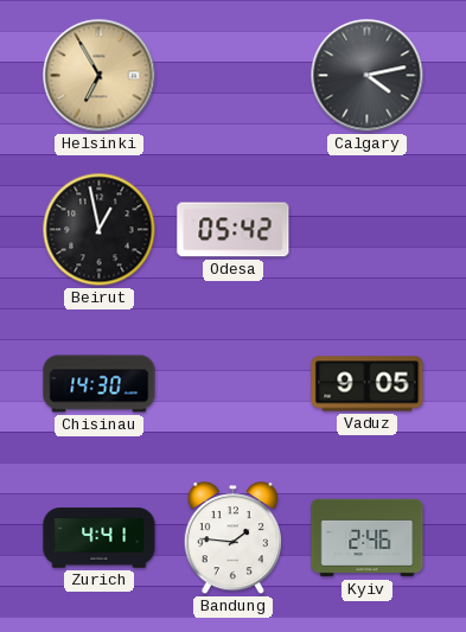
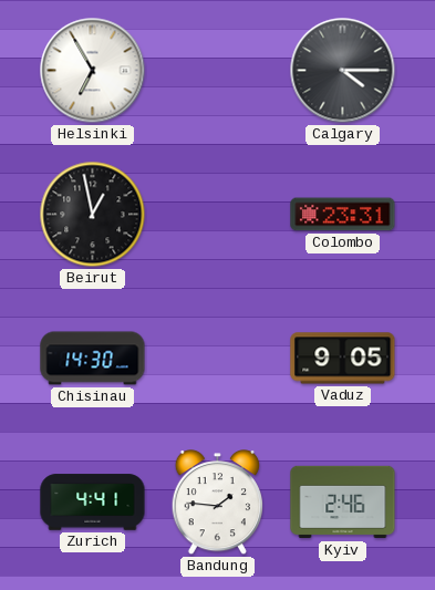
Helsinki dial: champagne -> white
Calgary: 4:13 -> 4:15
Odesa: 05:42 -> none
Colombo: none -> 23:31
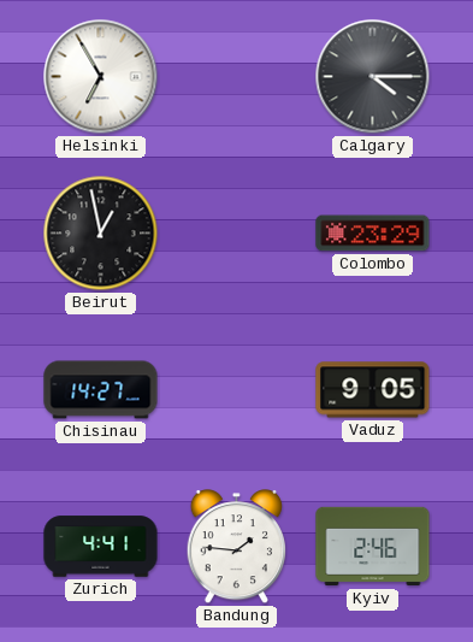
Colombo: 23:31 -> 23:29
Chisinau: 14:30 -> 14:27
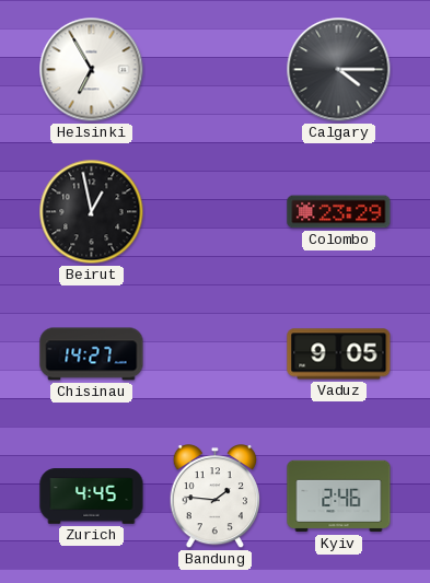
Zurich: 4:41 -> 4:45
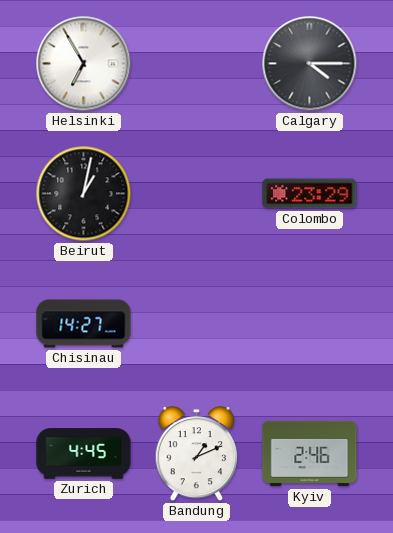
Beirut: 12:58 -> 1:02
Vaduz: 9:05 -> none
Bandung: 1:46 -> 1:11
